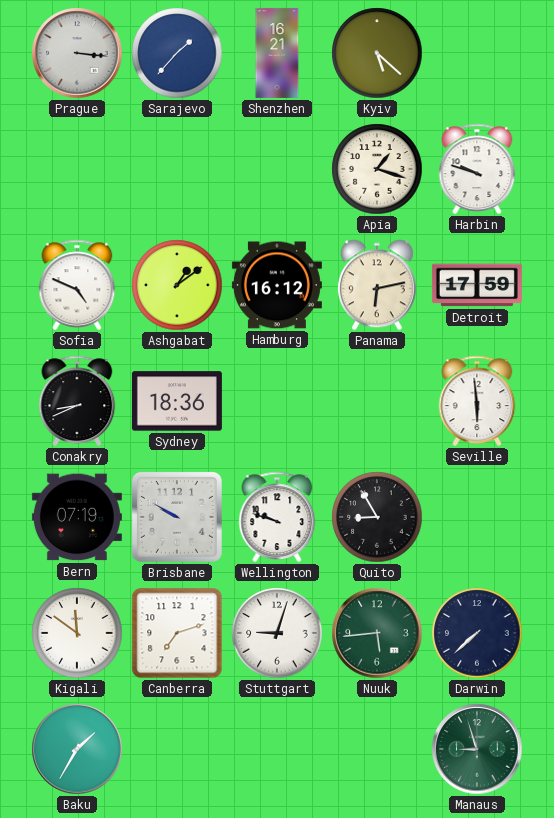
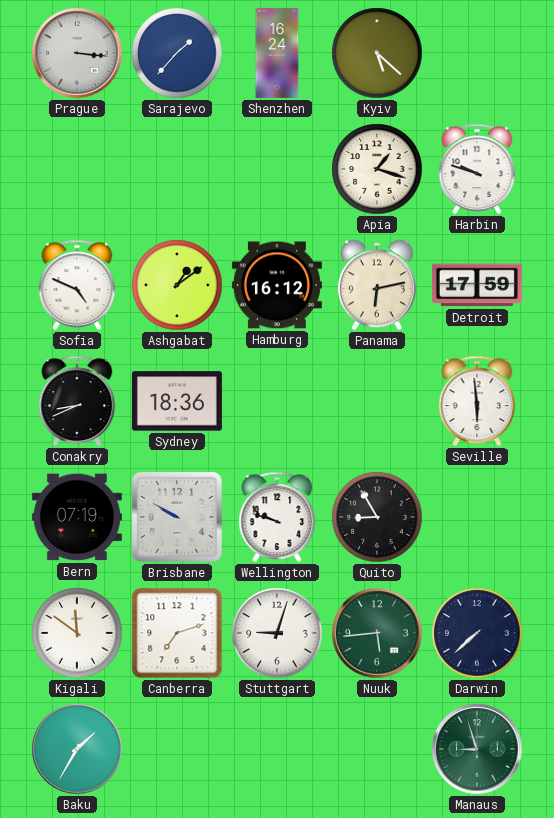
Shenzhen: 16:21 -> 16:24
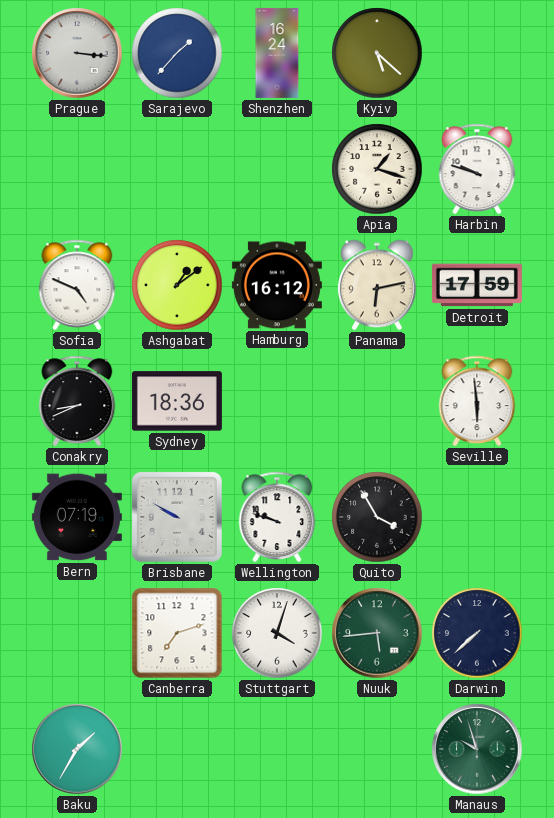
Quito: 8:55 -> 3:55
Kigali: 11:51 -> none
Stuttgart: 9:03 -> 4:03
Manaus: 8:57 -> 9:57
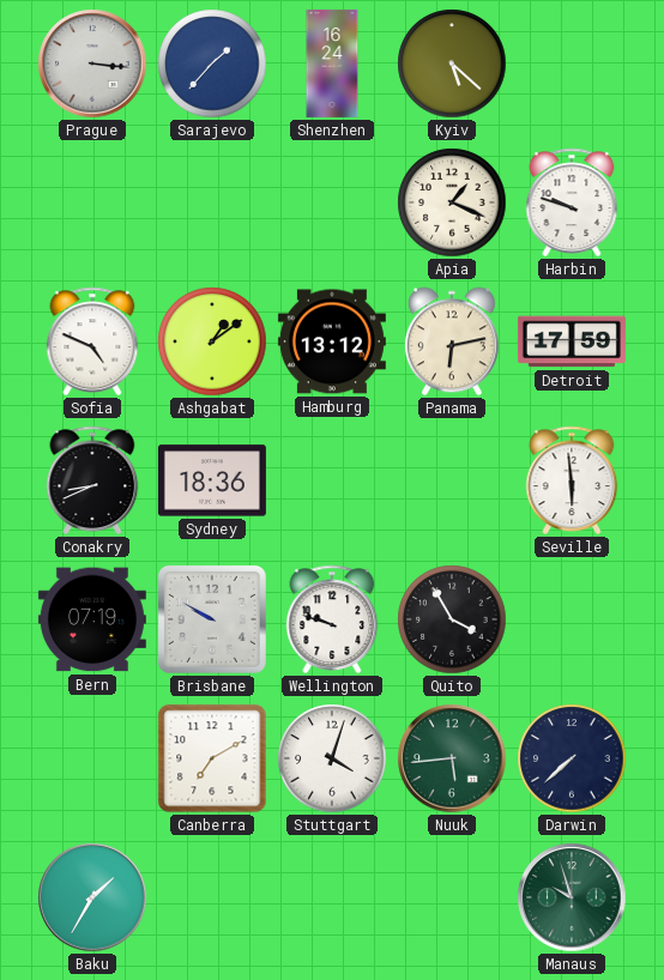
Apia: 1:18 -> 1:19
Hamburg: 16:12 -> 13:12
Canberra: 7:12 -> 7:10
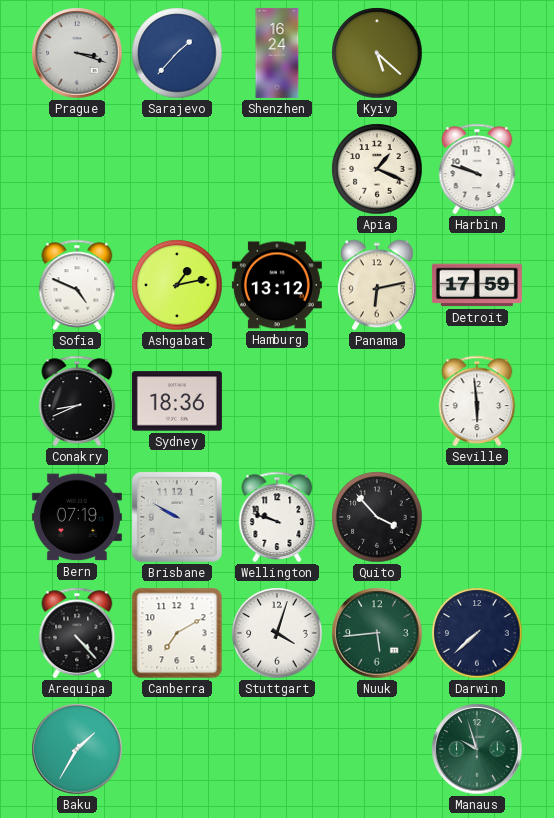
Prague: 3:16 -> 3:18
Ashgabat: 1:09 -> 1:13
Quito: 3:55 -> 3:53
Arequipa: none -> 4:23
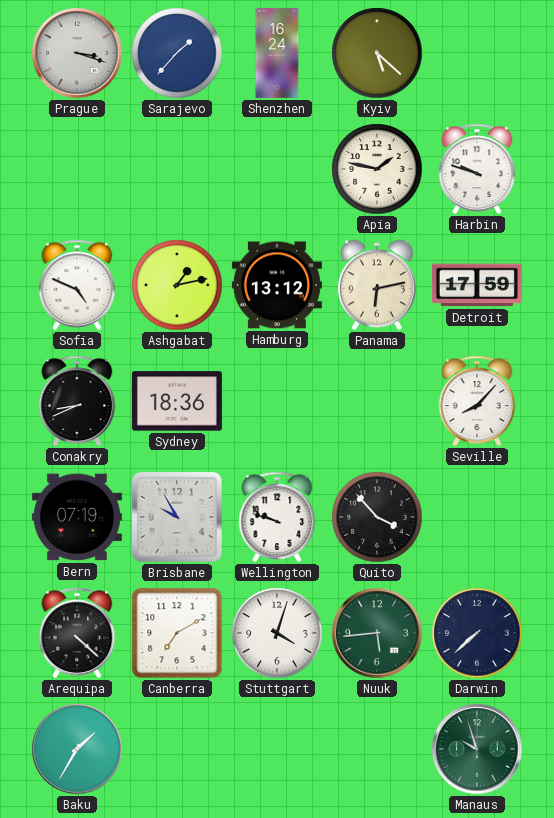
Apia: 1:19 -> 1:47
Seville: 5:59 -> 8:07
Brisbane: 9:50 -> 9:55
Arequipa: 4:23 -> 4:22
